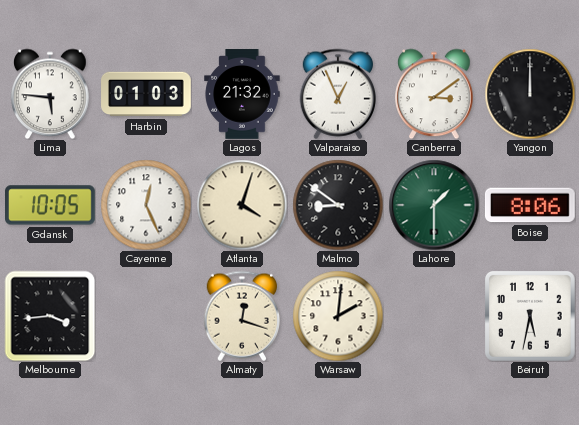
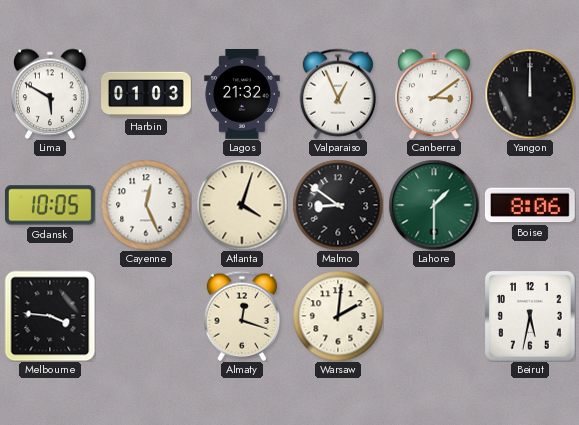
Lima: 5:46 -> 5:50
Melbourne: 3:44 -> 3:46
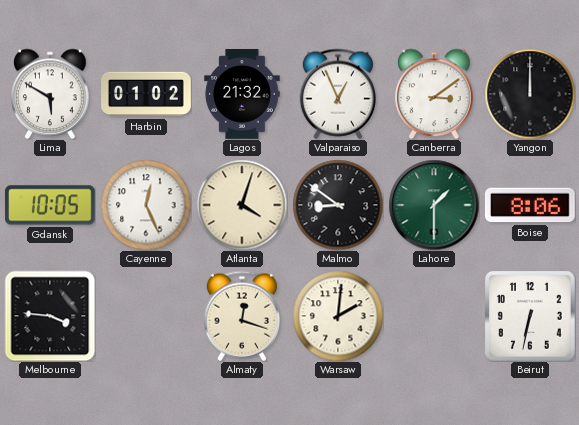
Harbin: 01:03 -> 01:02
Beirut: 5:32 -> 6:32
